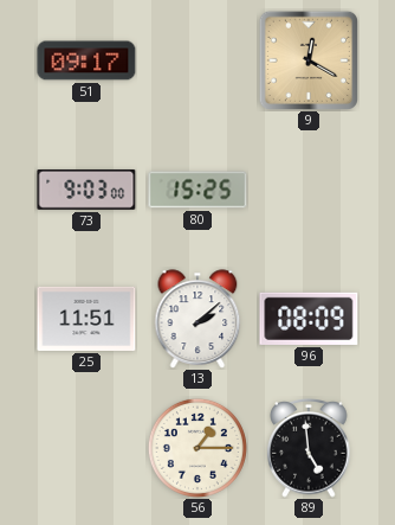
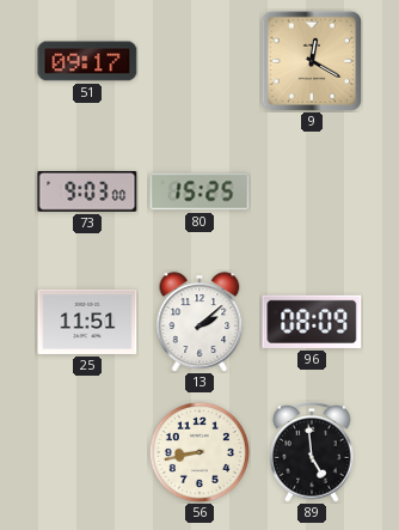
56: 1:15 -> 8:43
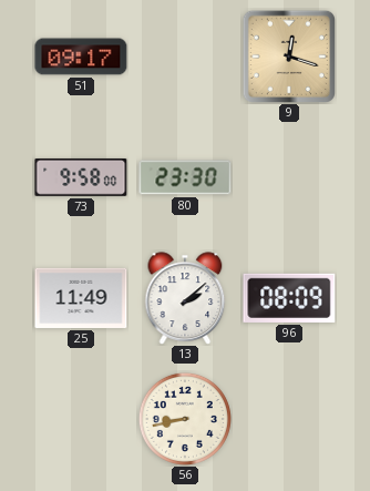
9: 12:20 -> 12:18
73: 9:03 -> 9:58
80: 15:25 -> 23:30
25: 11:51 -> 11:49
89: 4:59 -> none
